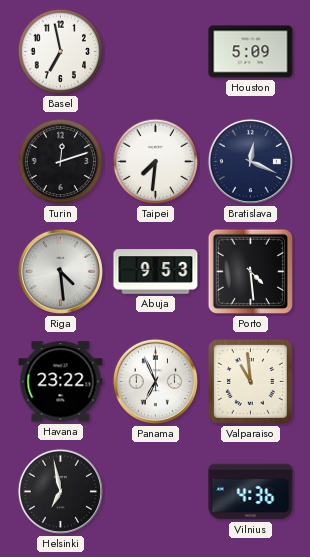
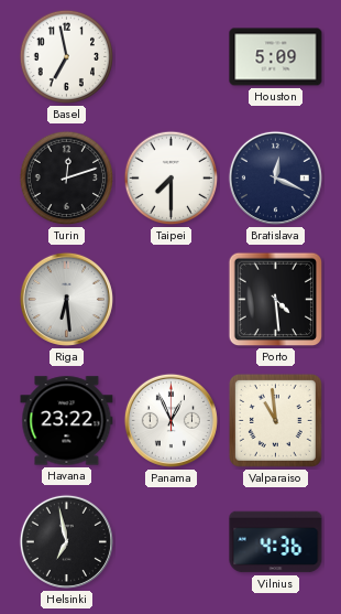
Taipei: 7:31 -> 7:30
Riga: 4:29 -> 6:29
Abuja: 9:53 -> none
Panama: 6:56 -> 12:56
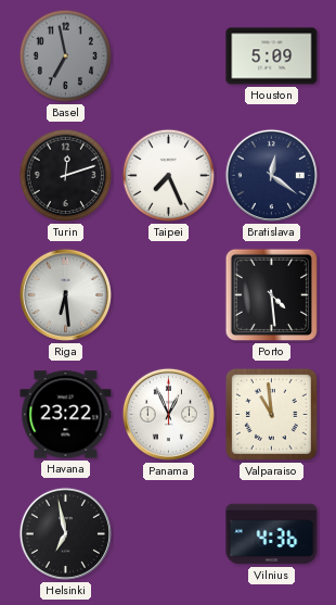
Basel dial: white -> grey
Taipei: 7:30 -> 7:26
Bratislava: 12:19 -> 12:21
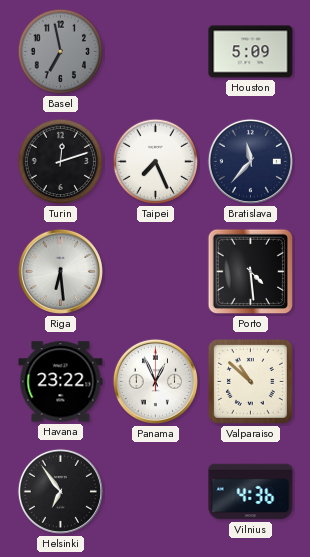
Bratislava: 12:21 -> 11:37
Valparaiso: 10:59 -> 10:52
Helsinki: 6:58 -> 6:54
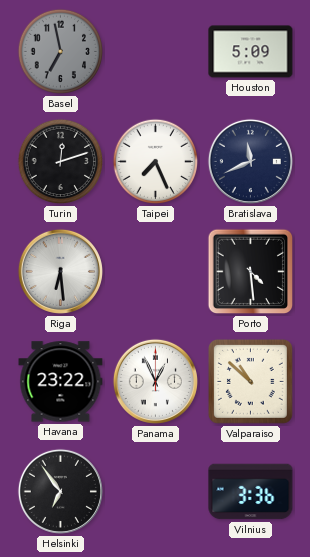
Bratislava: 11:37 -> 11:41
Vilnius: 4:36 -> 3:36
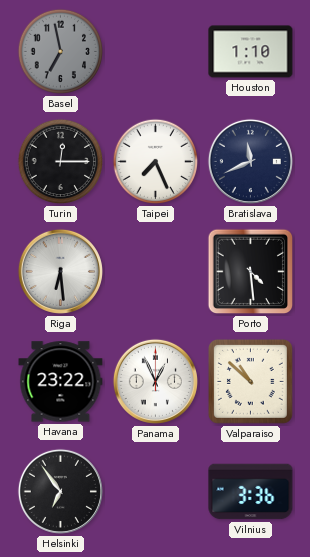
Houston: 5:09 -> 1:10
Turin: 12:12 -> 12:15
